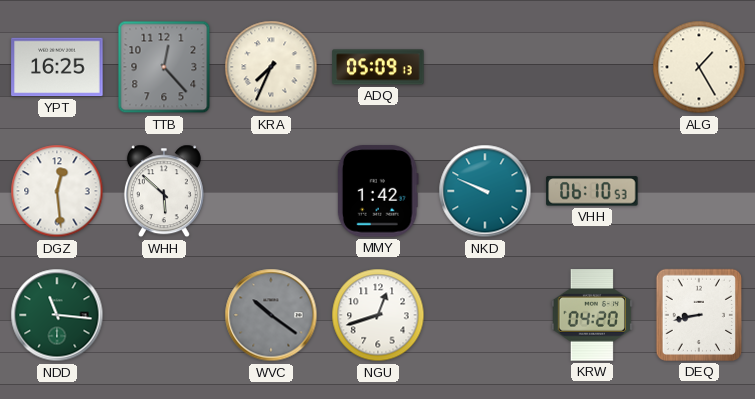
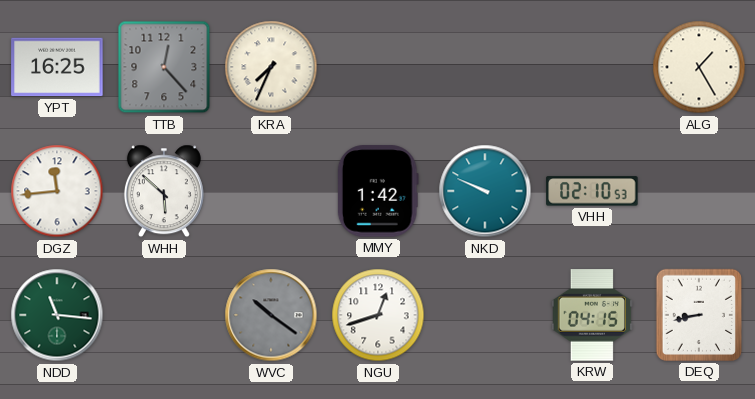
ADQ: 05:09 -> none
DGZ: 12:29 -> 11:44
VHH: 06:10 -> 02:10
KRW: 04:20 -> 04:15
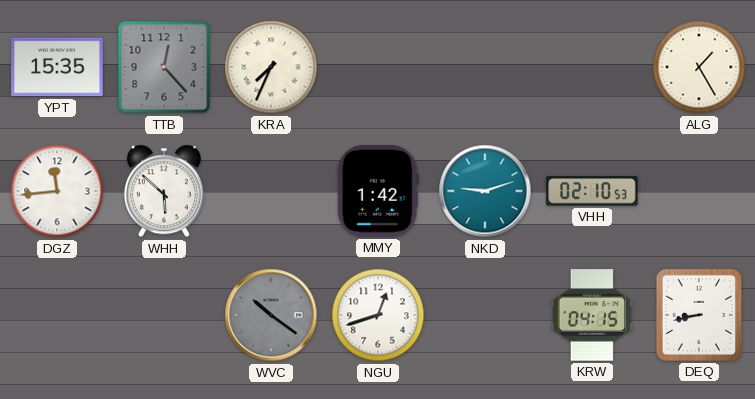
YPT: 16:25 -> 15:35
NKD: 9:49 -> 9:12
NDD: 11:16 -> none
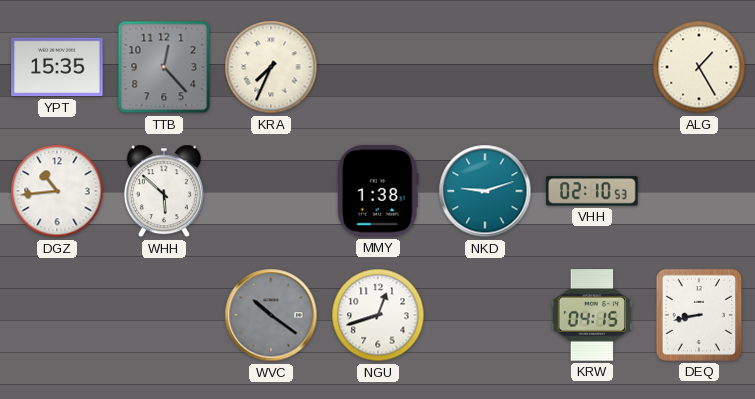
DGZ: 11:44 -> 10:44
MMY: 1:42 -> 1:38
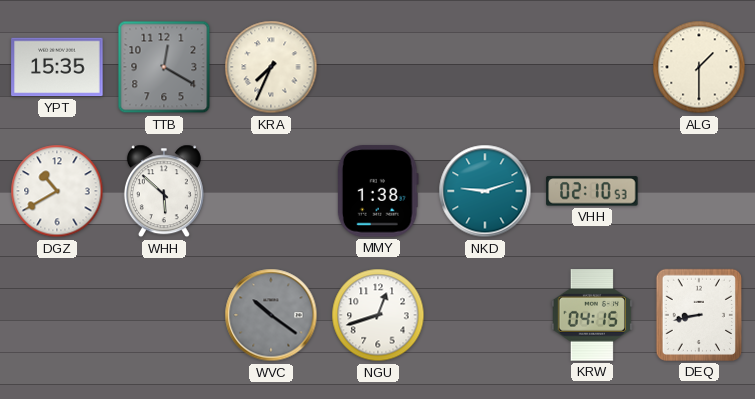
TTB: 12:23 -> 12:20
ALG: 1:25 -> 1:30
DGZ: 10:44 -> 10:40
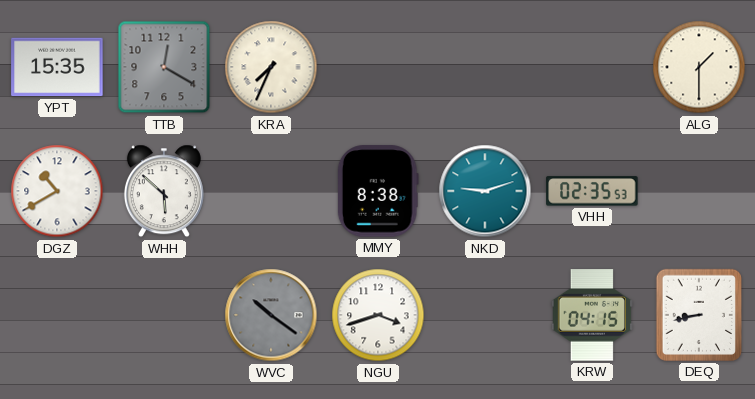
MMY: 1:38 -> 8:38
VHH: 02:10 -> 02:35
NGU: 12:42 -> 3:42
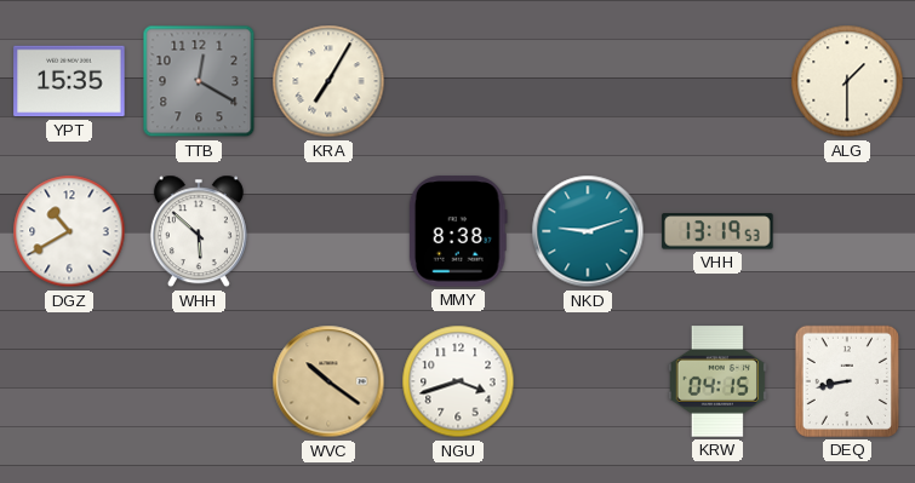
KRA: 7:34 -> 7:05
VHH: 02:35 -> 13:19
WVC dial: grey -> champagne
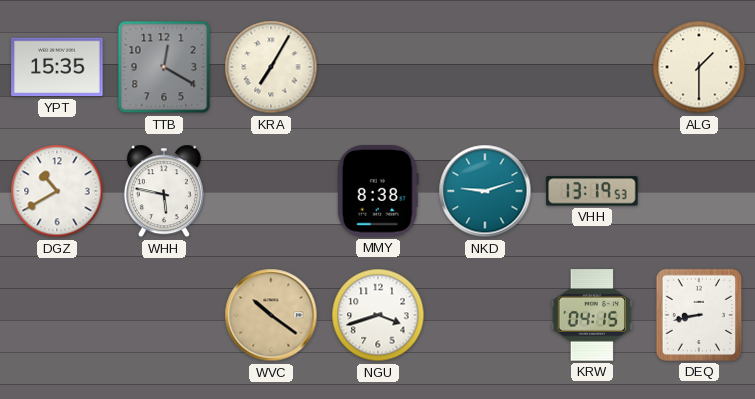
WHH: 5:52 -> 5:47
